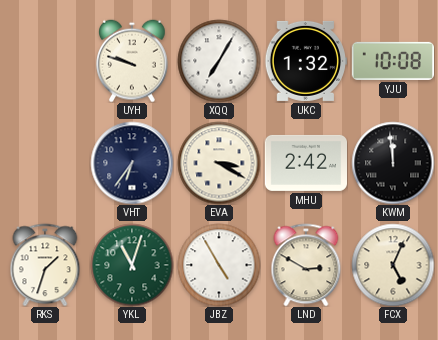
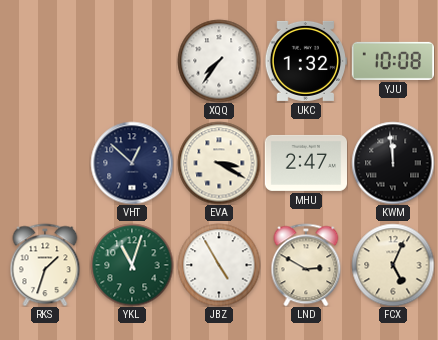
UYH: 9:48 -> none
XQQ: 7:05 -> 7:36
VHT: 6:36 -> 12:52
MHU: 2:42 -> 2:47
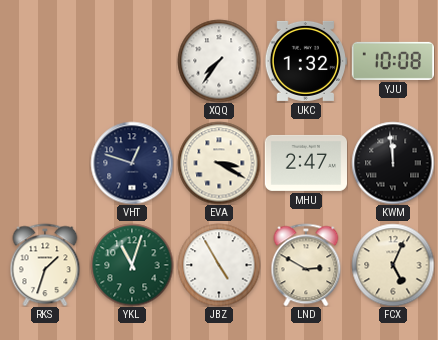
VHT: 12:52 -> 12:48
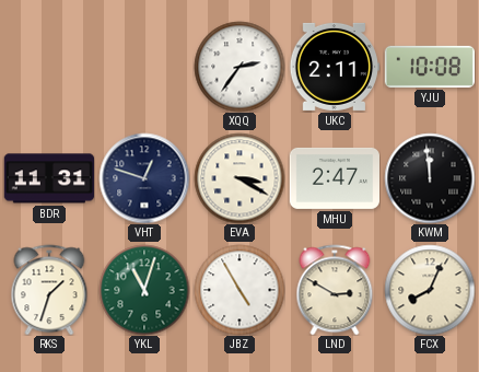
XQQ: 7:36 -> 2:36
UKC: 1:32 -> 2:11
BDR: none -> 11:31
FCX: 5:04 -> 8:04
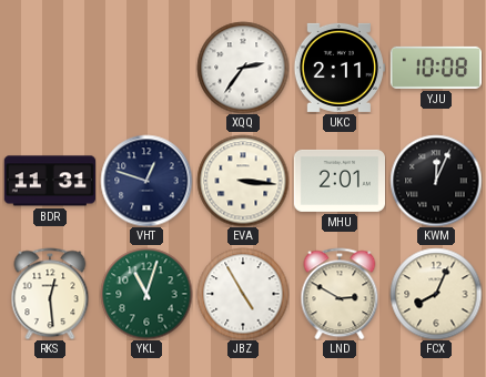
EVA: 3:20 -> 3:16
MHU: 2:47 -> 2:01
KWM: 11:59 -> 12:04
RKS: 1:33 -> 12:29
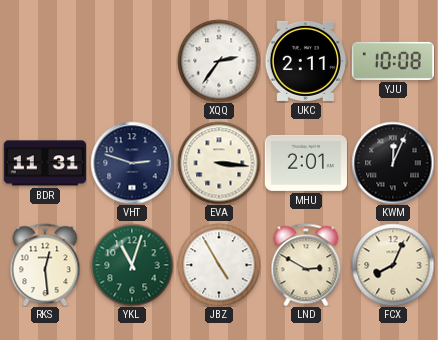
VHT: 12:48 -> 2:48
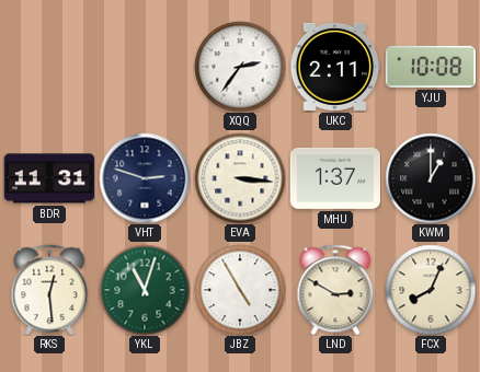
MHU: 2:01 -> 1:37
KWM: 12:04 -> 1:00
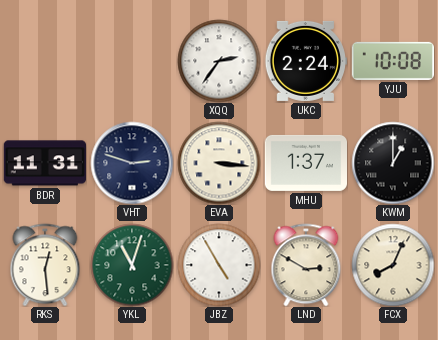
UKC: 2:11 -> 2:24
